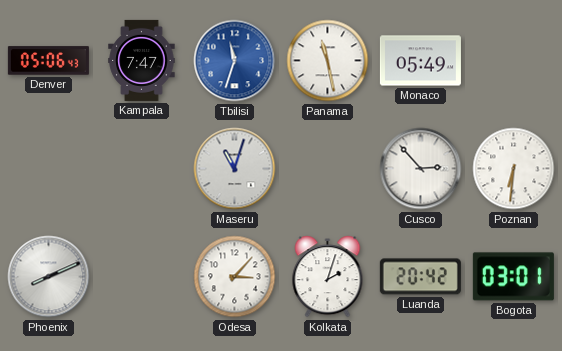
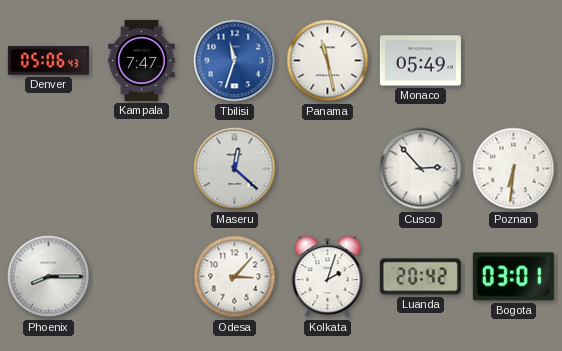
Maseru: 11:03 -> 12:22
Phoenix: 8:11 -> 8:15
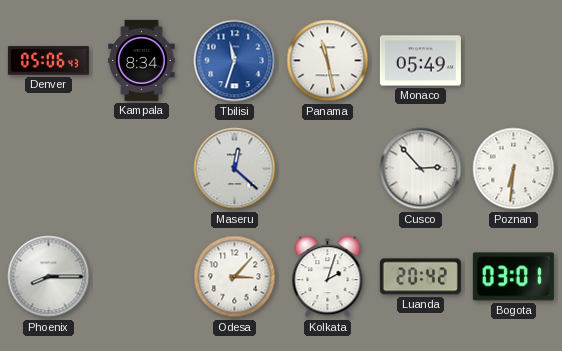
Kampala: 7:47 -> 8:34
